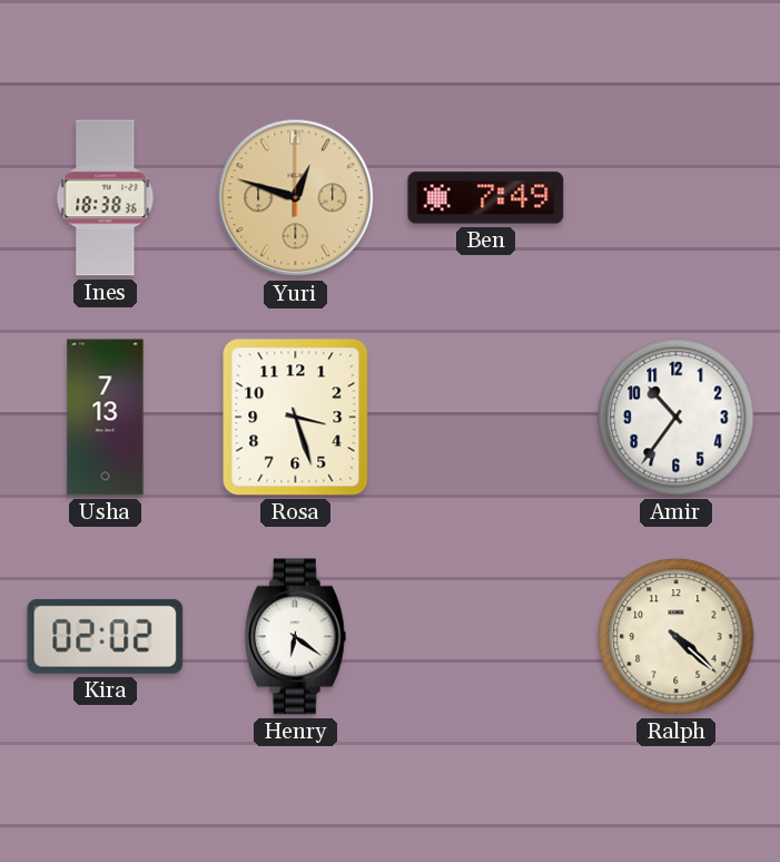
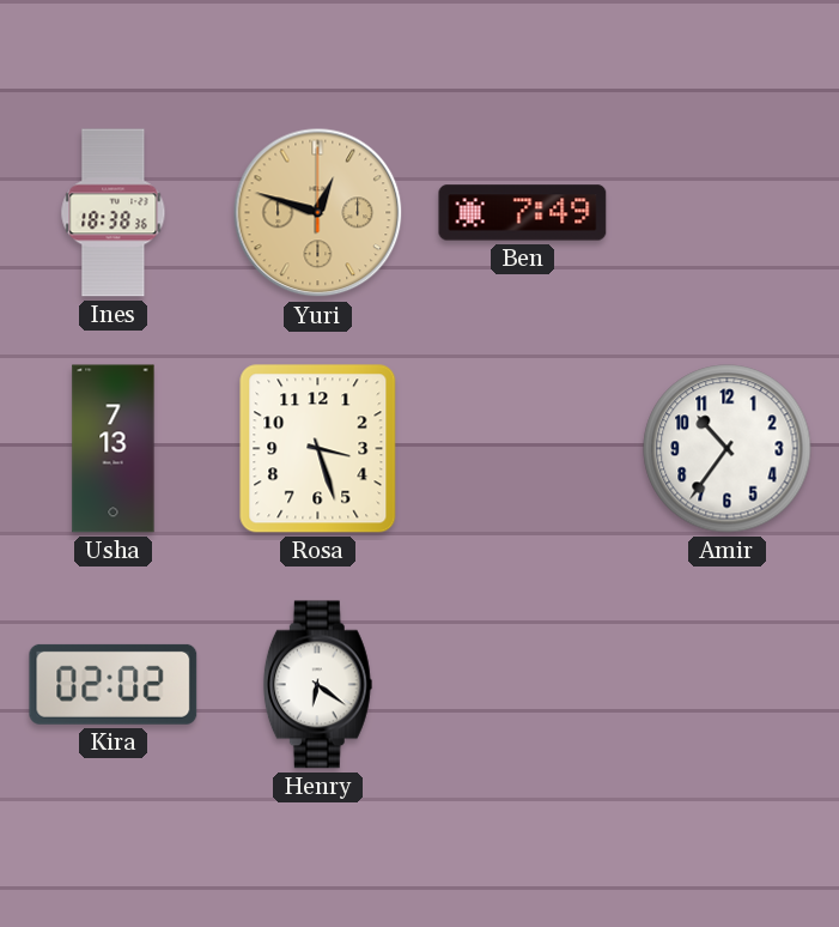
Ralph: 4:22 -> none
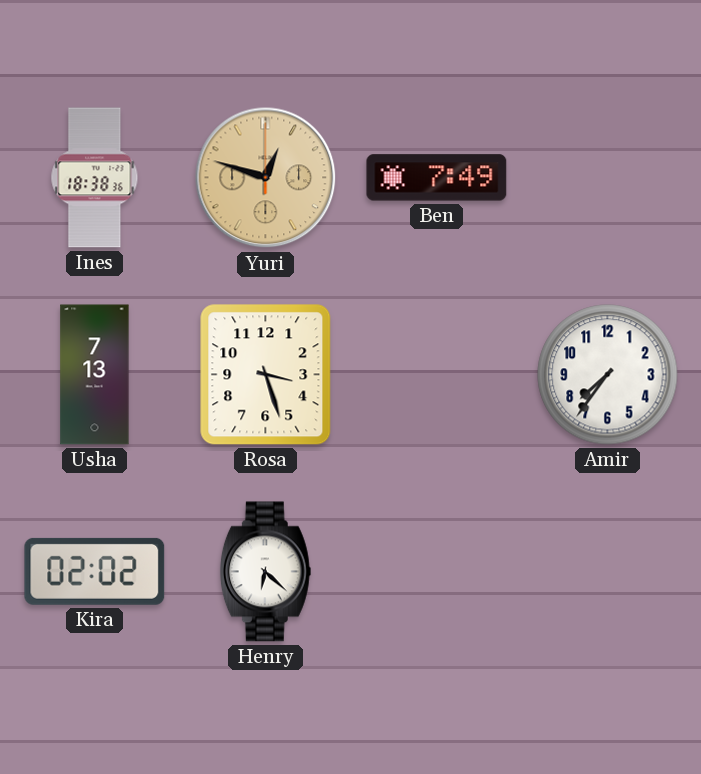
Amir: 10:36 -> 7:36
Henry: 6:21 -> 6:22
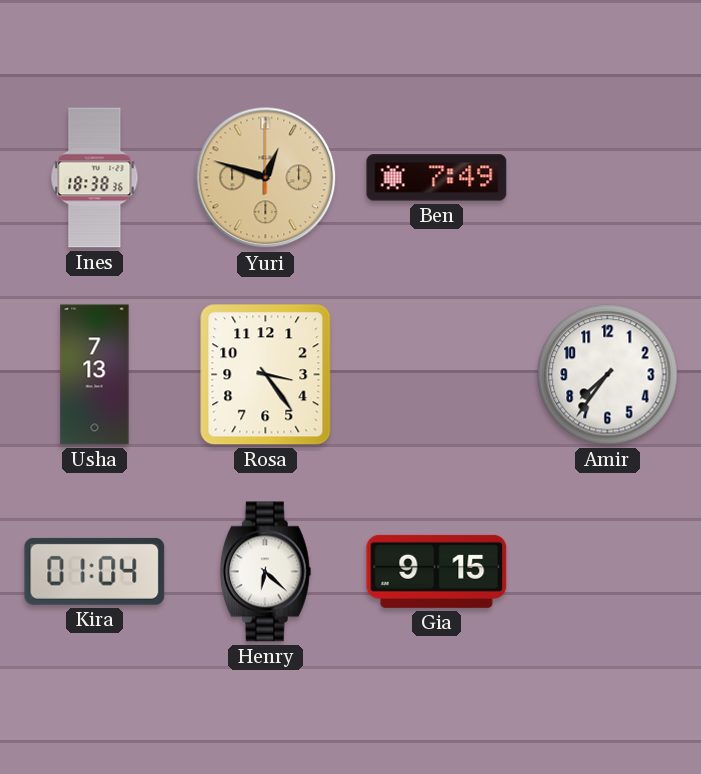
Rosa: 3:27 -> 3:24
Kira: 02:02 -> 01:04
Gia: none -> 9:15
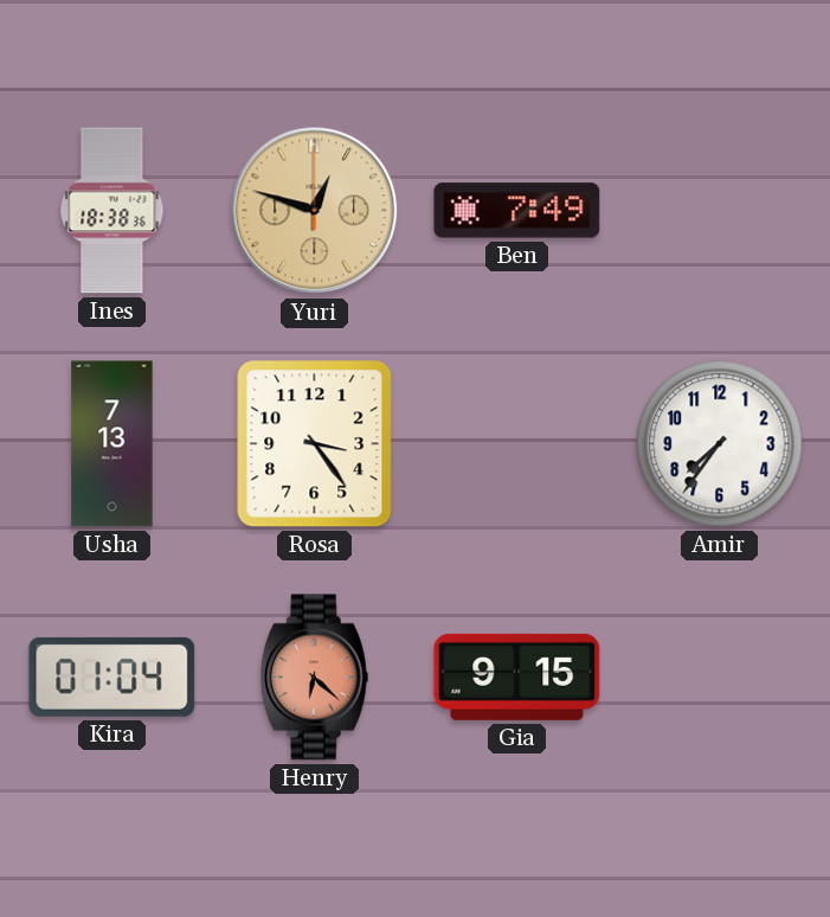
Henry dial: white -> salmon
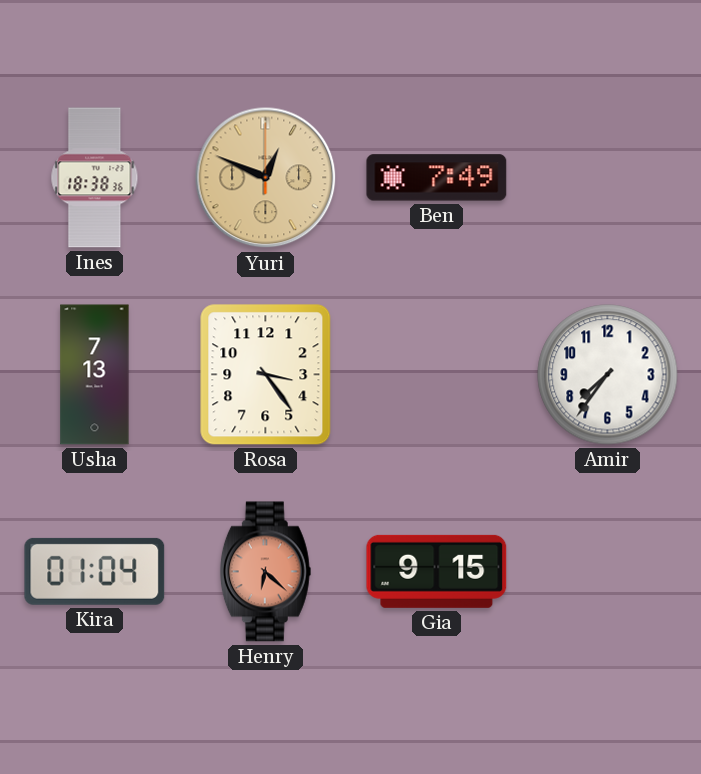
Yuri: 12:48 -> 12:49
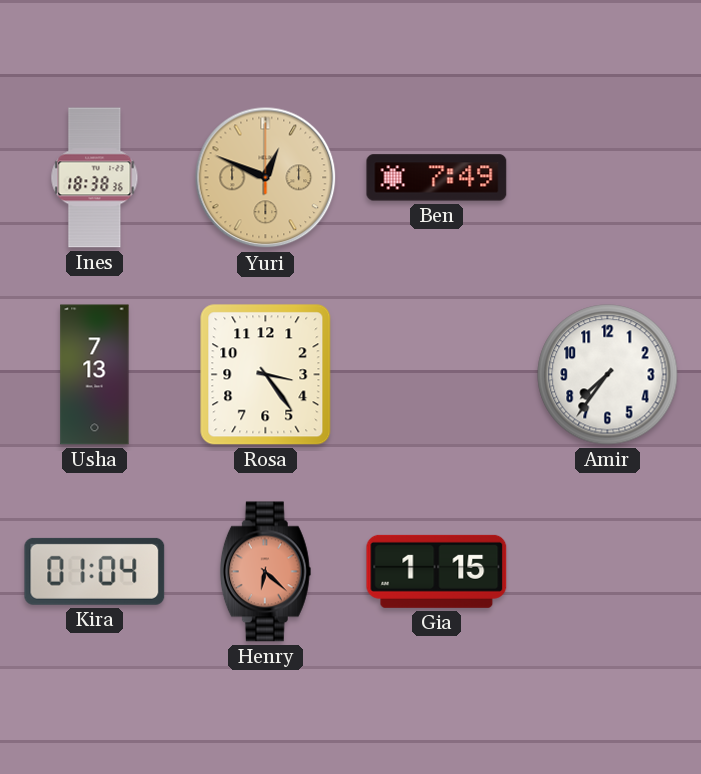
Gia: 9:15 -> 1:15
